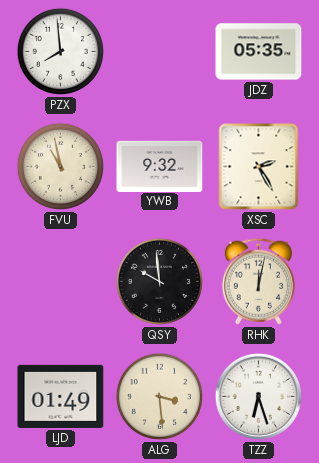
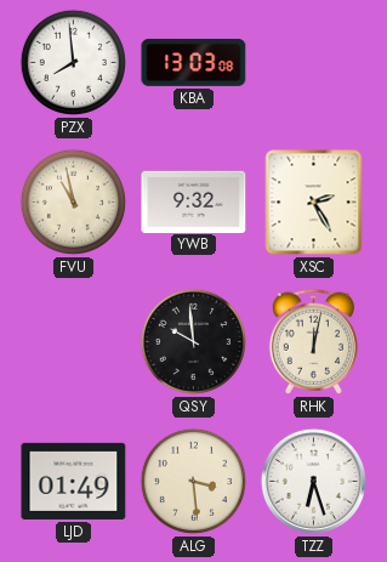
KBA: none -> 13:03
JDZ: 05:35 -> none
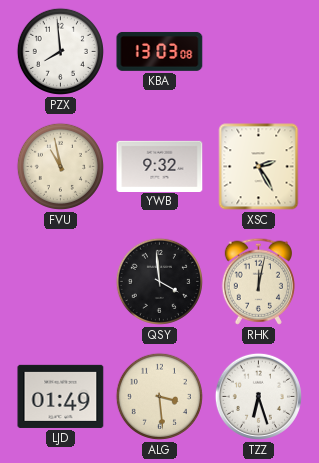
QSY: 9:59 -> 3:59
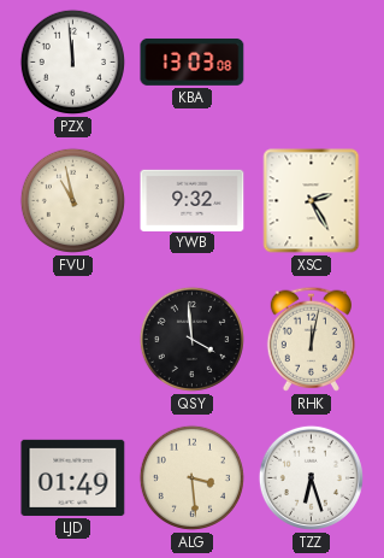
PZX: 7:59 -> 11:59
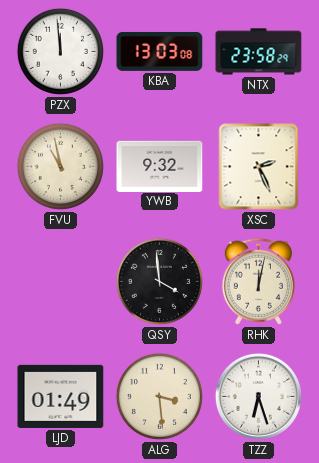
NTX: none -> 23:58
XSC: 2:25 -> 2:26
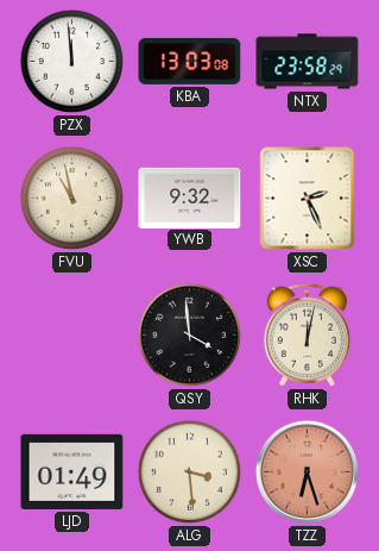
TZZ dial: white -> salmon
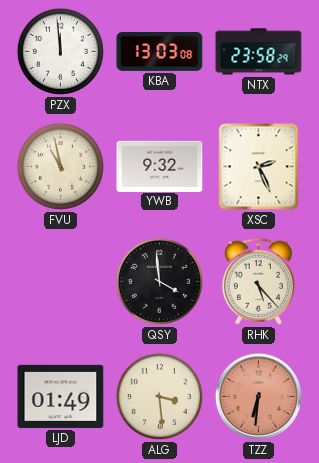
RHK: 12:02 -> 5:23
TZZ: 6:27 -> 6:31
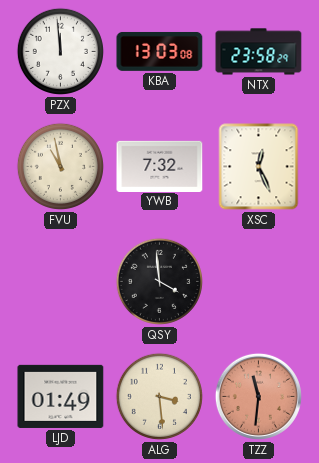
YWB: 9:32 -> 7:32
XSC: 2:26 -> 12:26
RHK: 5:23 -> none
TZZ: 6:31 -> 11:31
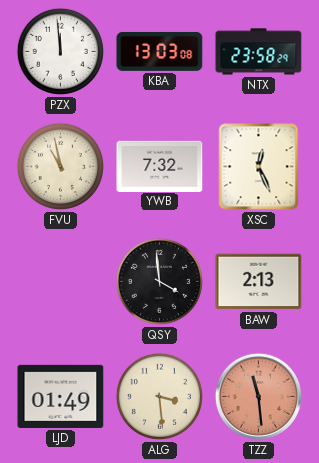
BAW: none -> 2:13
TZZ: 11:31 -> 11:29
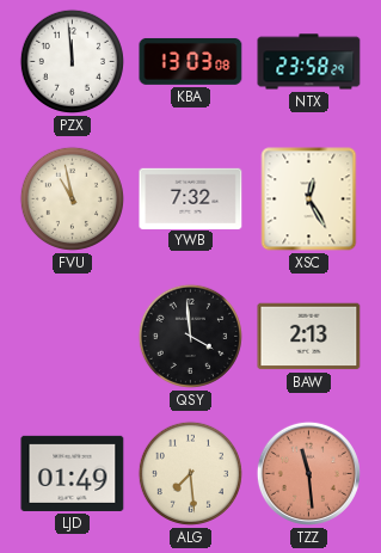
XSC: 12:26 -> 12:25
ALG: 3:29 -> 7:29
